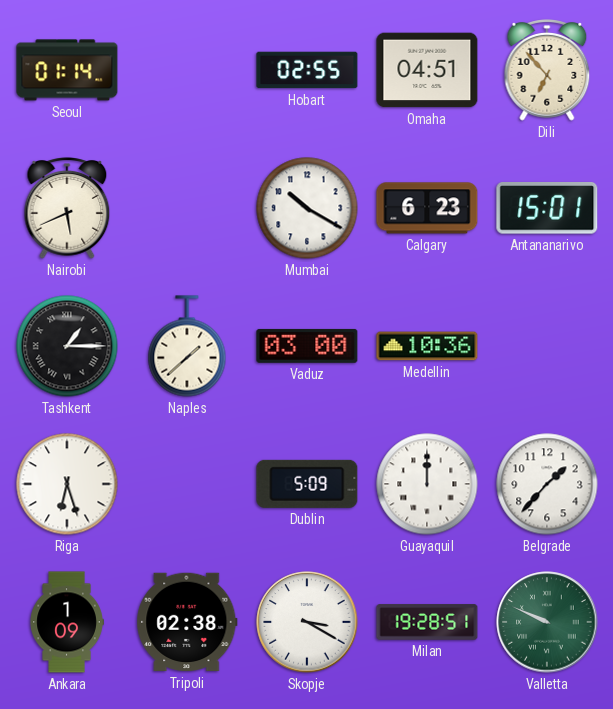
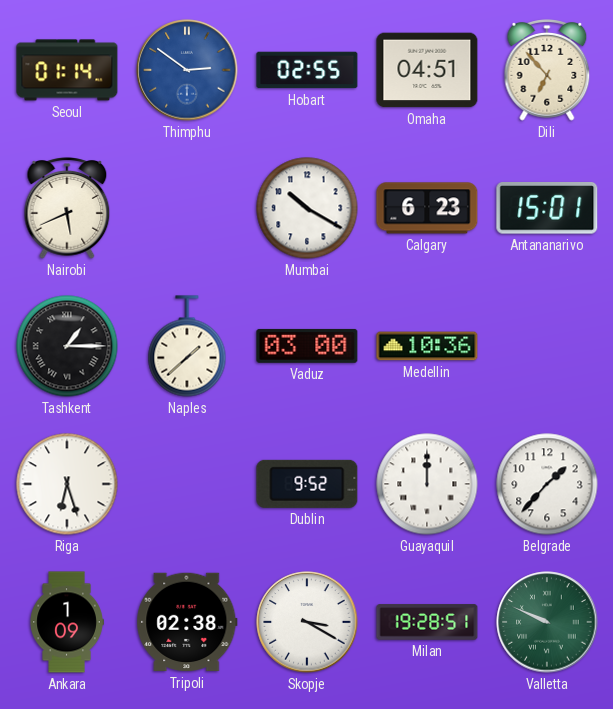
Thimphu: none -> 2:51
Dublin: 5:09 -> 9:52
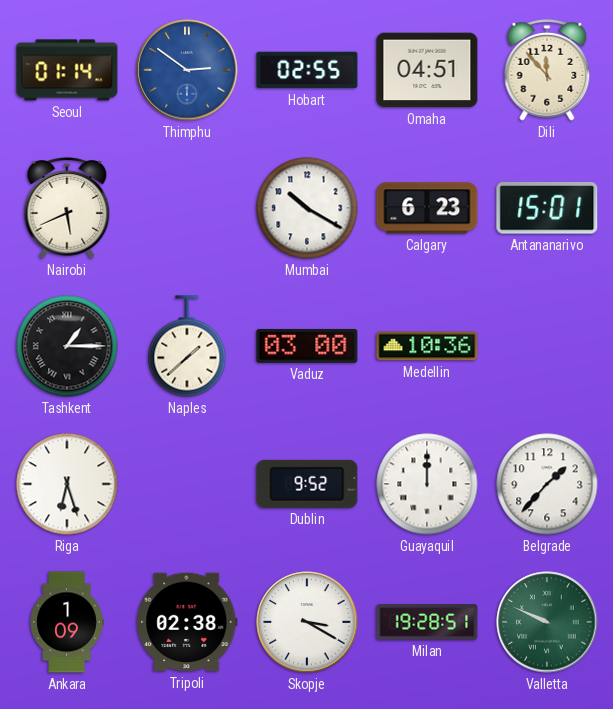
Dili: 6:53 -> 11:53
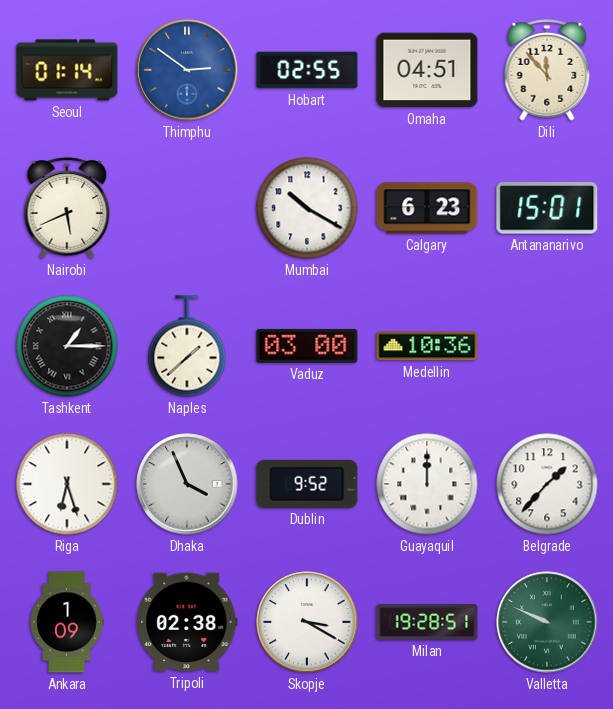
Dhaka: none -> 3:56
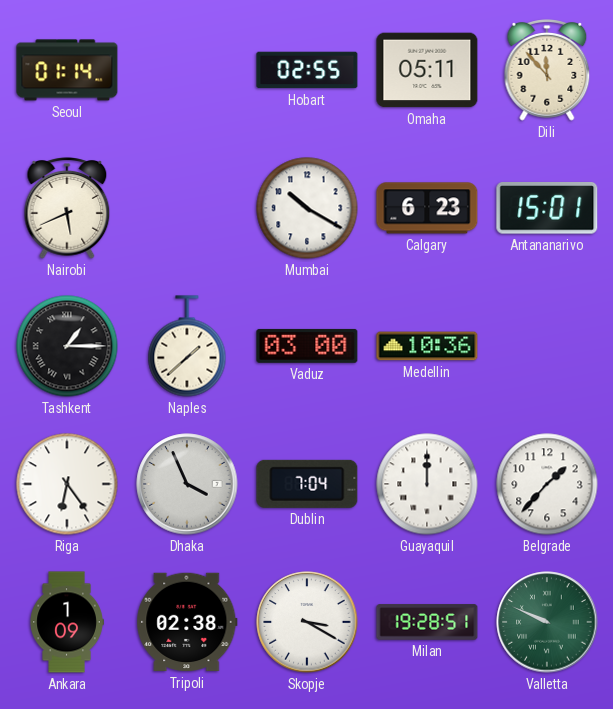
Thimphu: 2:51 -> none
Omaha: 04:51 -> 05:11
Riga: 6:27 -> 6:24
Dublin: 9:52 -> 7:04
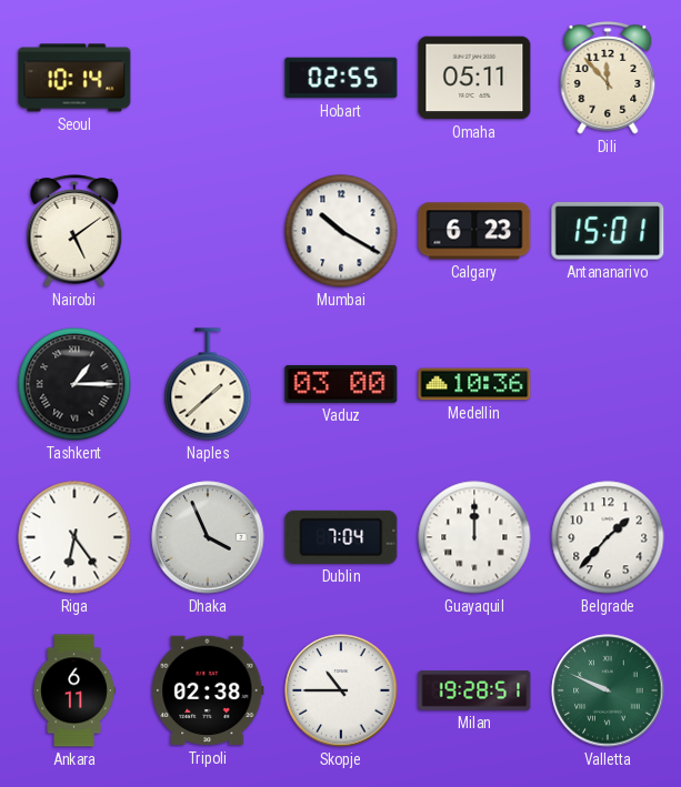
Seoul: 01:14 -> 10:14
Nairobi: 5:41 -> 5:09
Ankara: 1:09 -> 6:11
Skopje: 3:20 -> 10:45
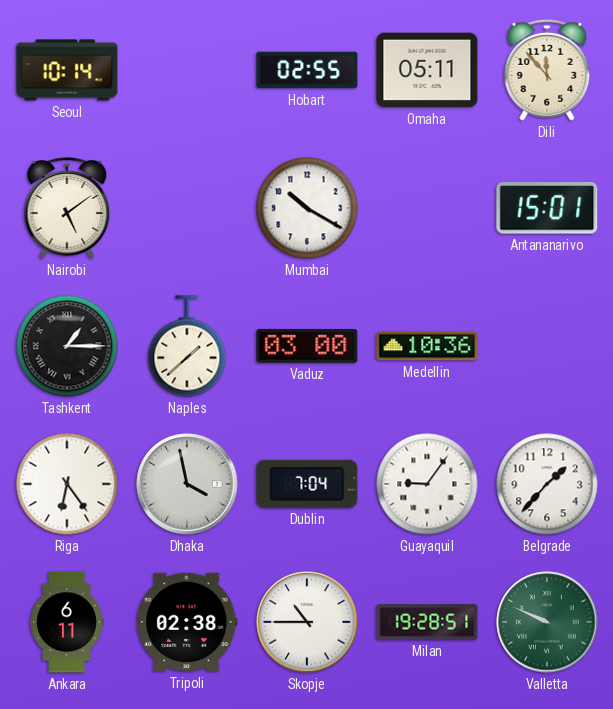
Calgary: 6:23 -> none
Dhaka: 3:56 -> 3:58
Guayaquil: 12:00 -> 9:06
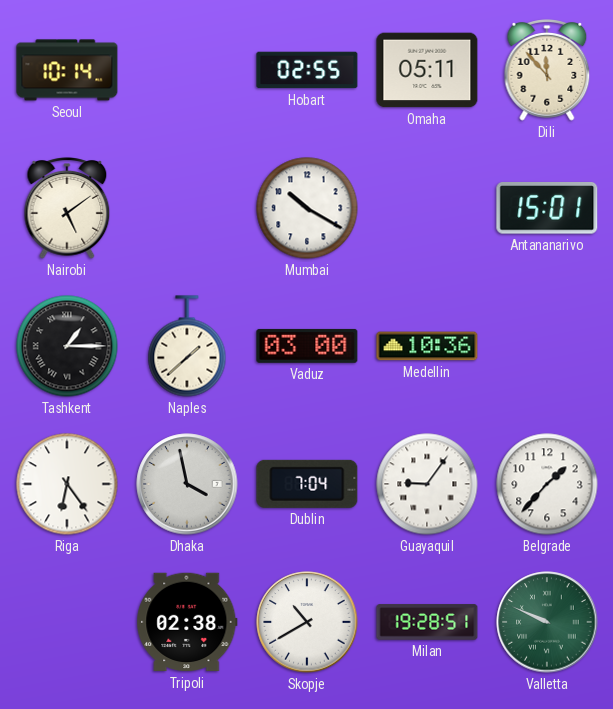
Ankara: 6:11 -> none
Skopje: 10:45 -> 10:40
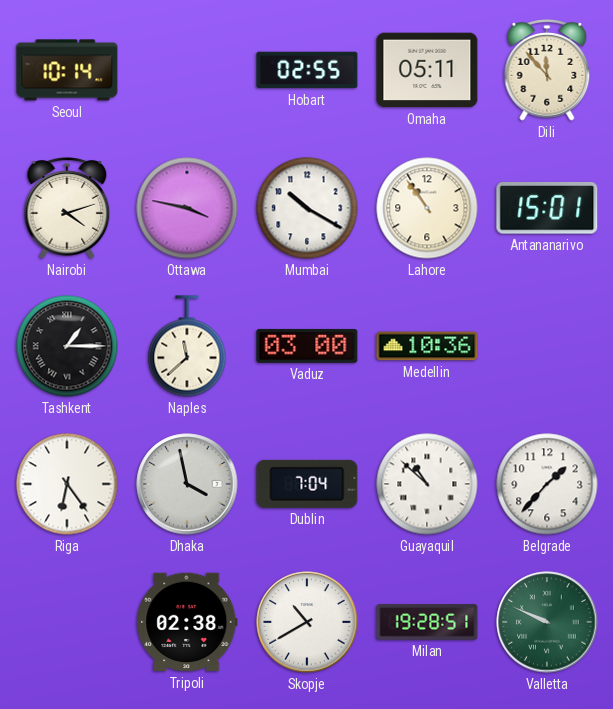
Nairobi: 5:09 -> 4:12
Ottawa: none -> 3:47
Lahore: none -> 10:54
Naples: 1:38 -> 11:38
Guayaquil: 9:06 -> 10:52
